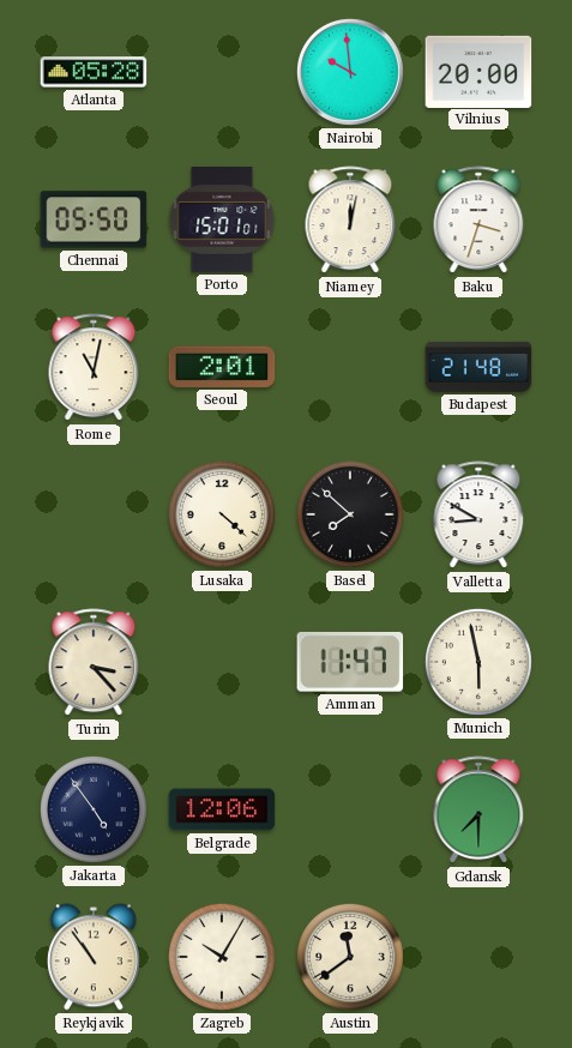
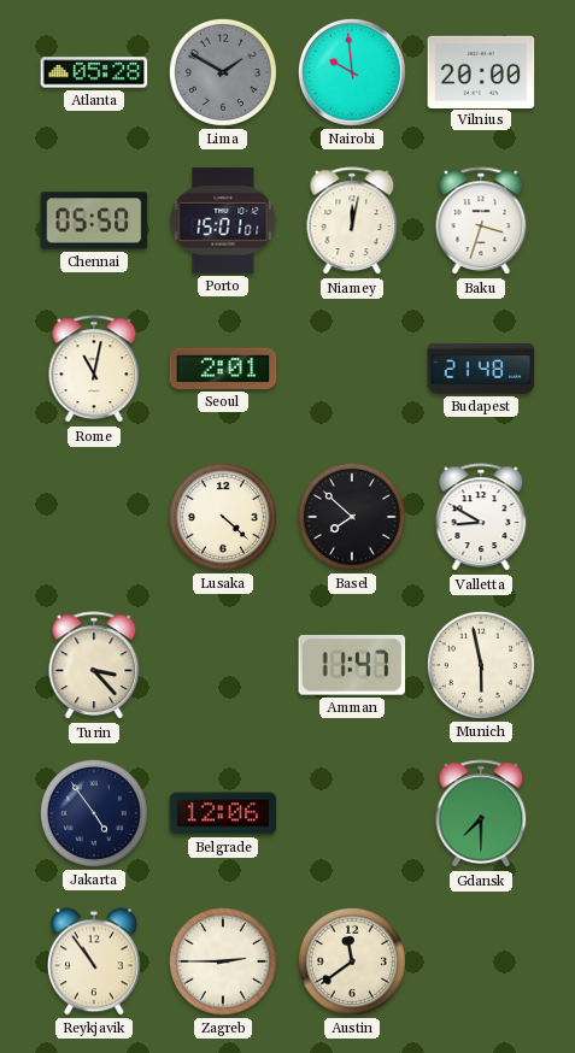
Lima: none -> 1:50
Zagreb: 10:05 -> 2:45
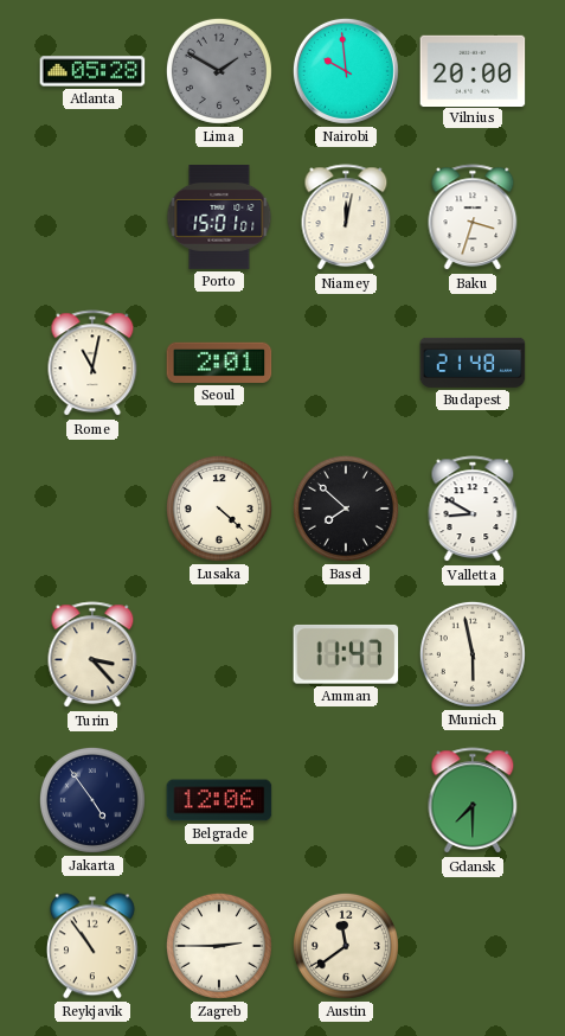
Chennai: 05:50 -> none
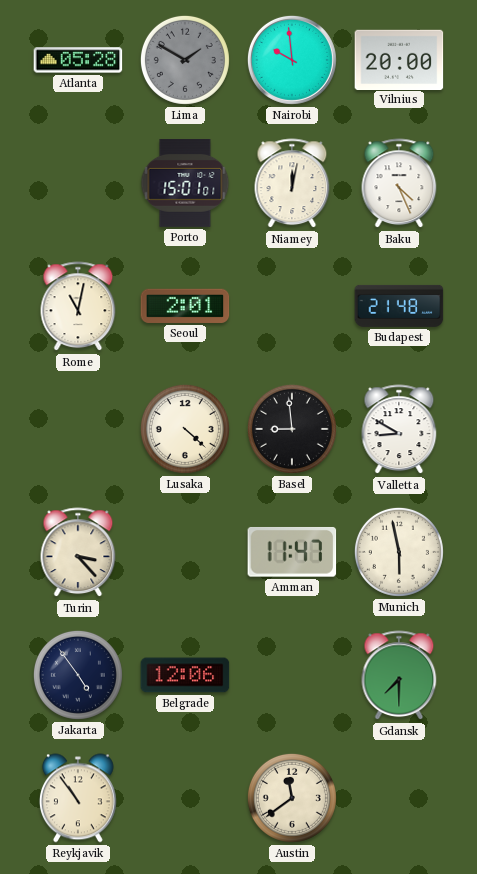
Baku: 3:33 -> 4:26
Basel: 7:52 -> 8:59
Zagreb: 2:45 -> none
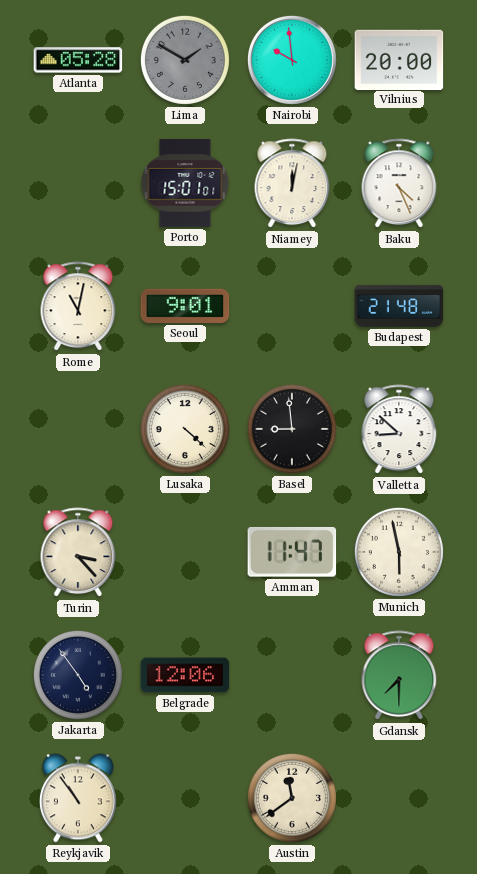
Seoul: 2:01 -> 9:01
Valletta: 8:50 -> 8:52
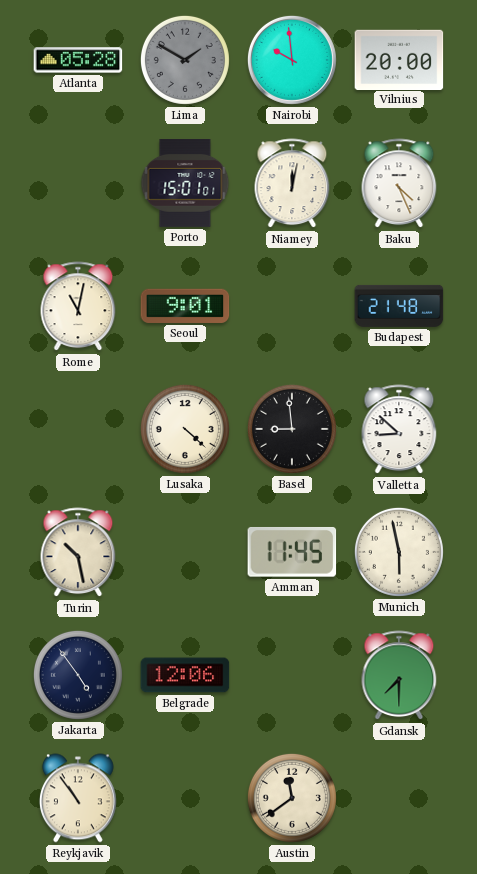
Turin: 3:23 -> 10:28
Amman: 11:47 -> 11:45
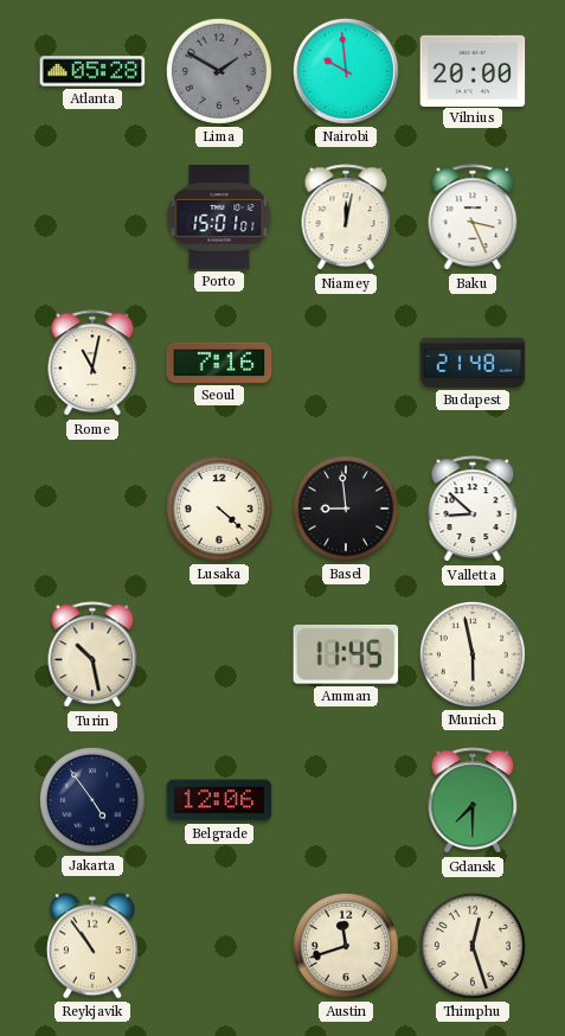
Baku: 4:26 -> 3:26
Seoul: 9:01 -> 7:16
Austin: 11:39 -> 11:42
Thimphu: none -> 12:27
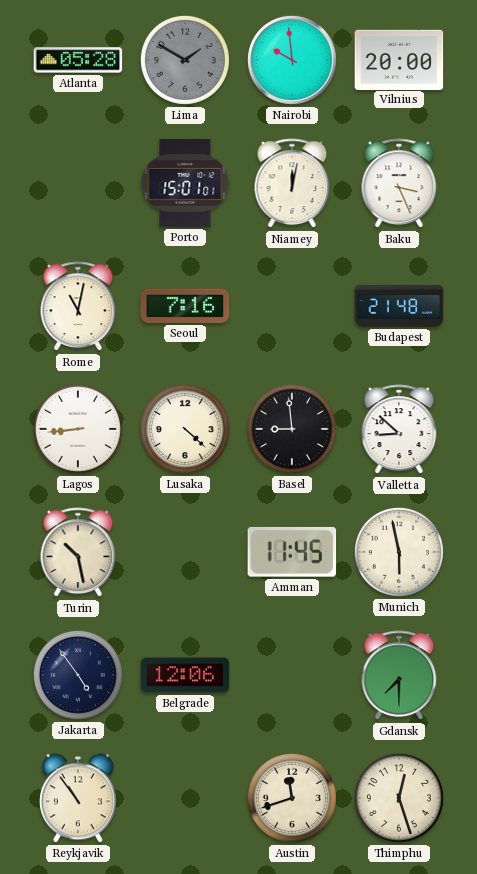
Lagos: none -> 8:44
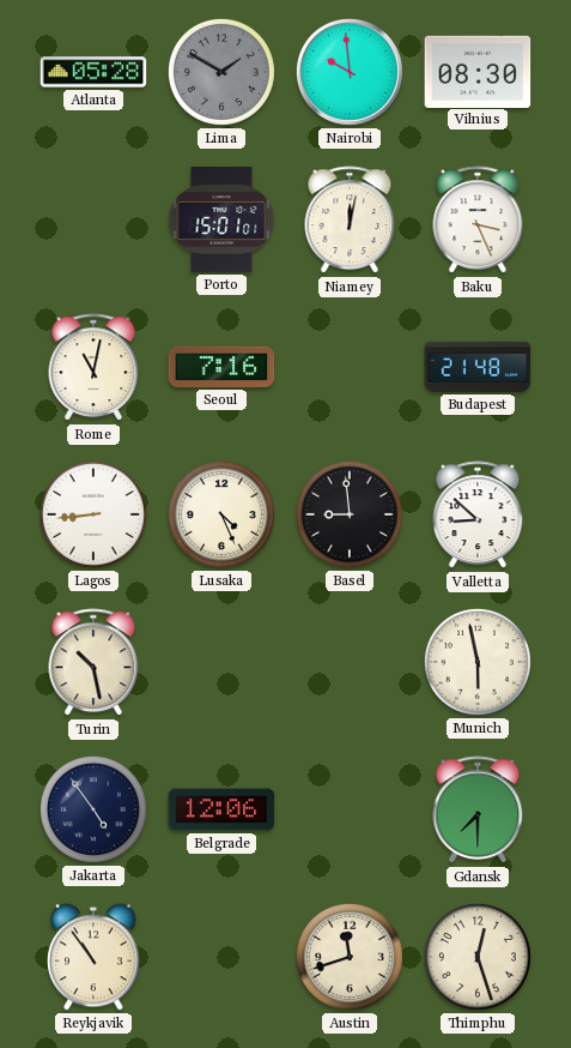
Vilnius: 20:00 -> 08:30
Lusaka: 4:22 -> 4:26
Amman: 11:45 -> none
